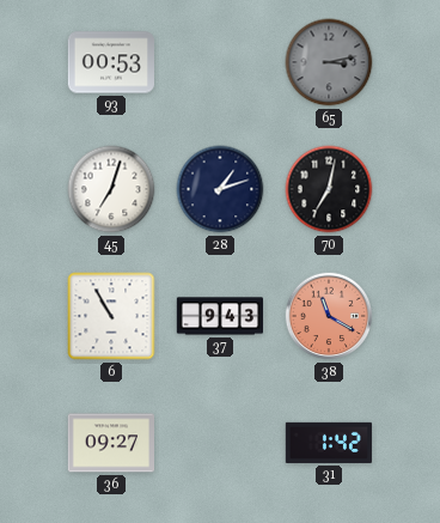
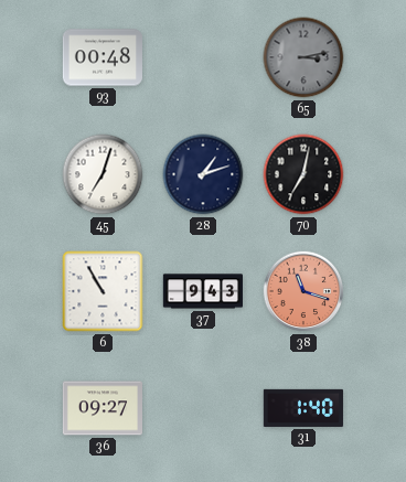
93: 00:53 -> 00:48
38: 11:20 -> 11:18
31: 1:42 -> 1:40
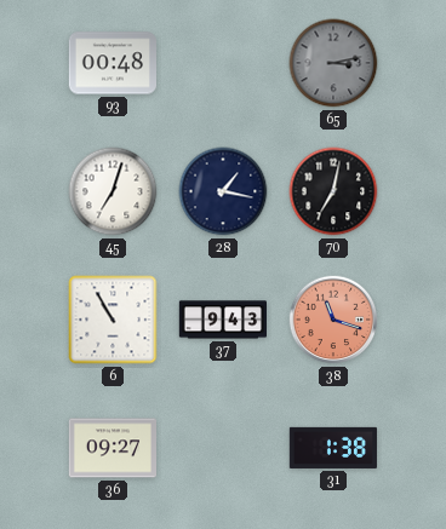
28: 1:12 -> 1:17
31: 1:40 -> 1:38
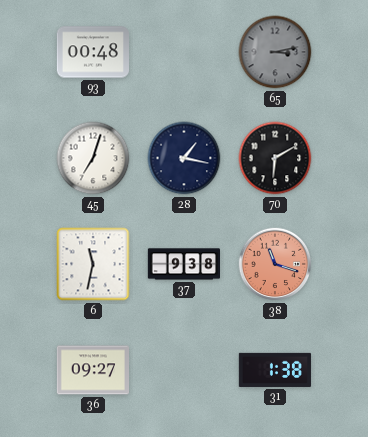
70: 7:02 -> 6:10
6: 10:55 -> 11:32
37: 9:43 -> 9:38
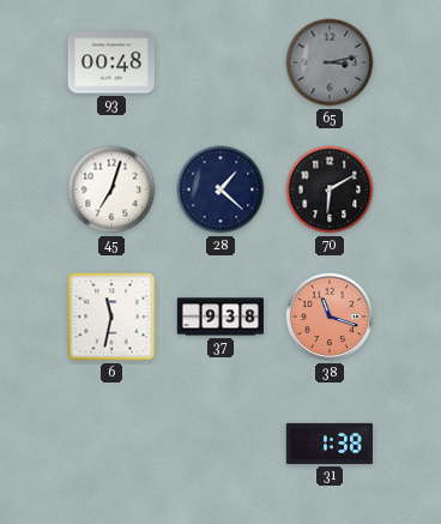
28: 1:17 -> 1:22
36: 09:27 -> none
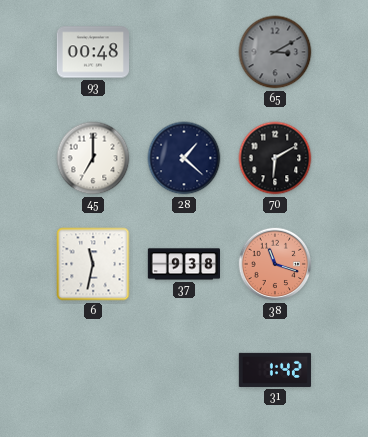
65: 3:13 -> 3:10
45: 7:03 -> 7:00
31: 1:38 -> 1:42
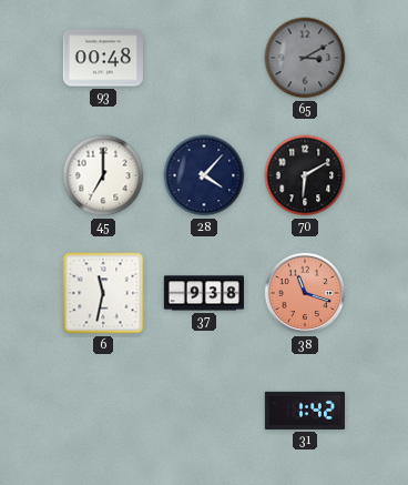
28: 1:22 -> 4:07
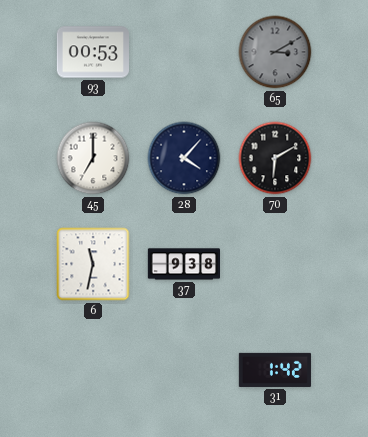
93: 00:48 -> 00:53
38: 11:18 -> none
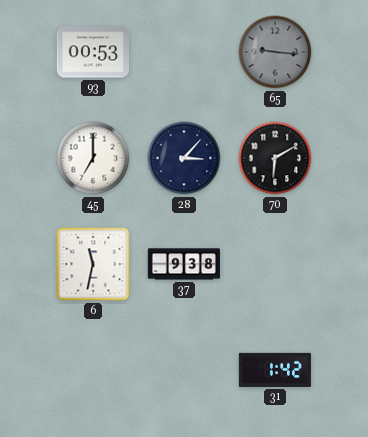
65: 3:10 -> 9:16
28: 4:07 -> 3:07
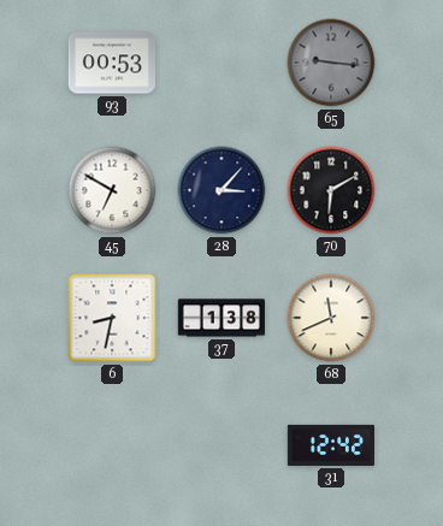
45: 7:00 -> 6:50
6: 11:32 -> 8:32
37: 9:38 -> 1:38
68: none -> 11:41
31: 1:42 -> 12:42
